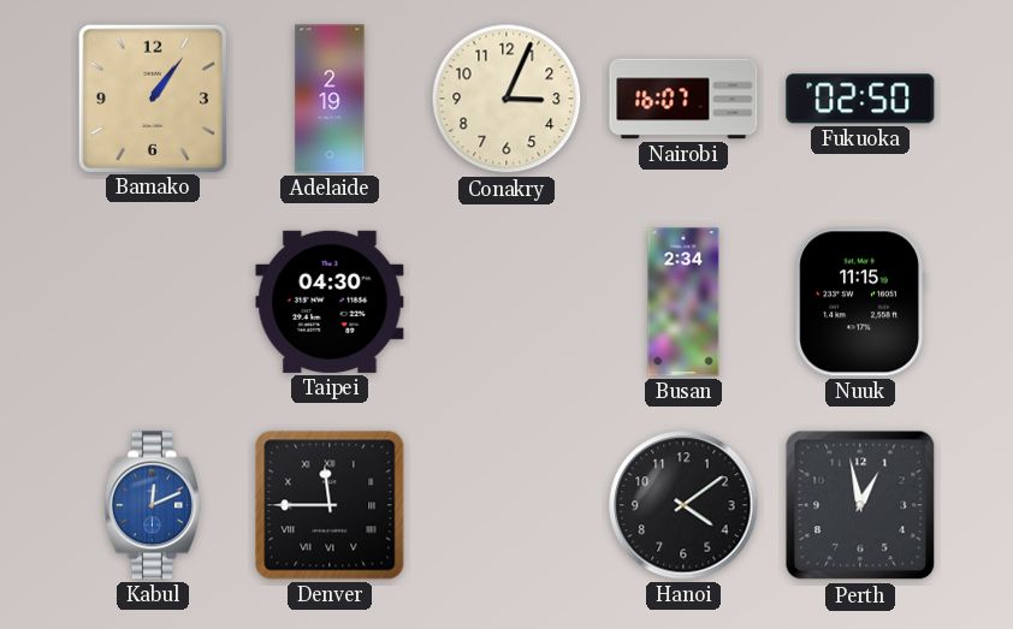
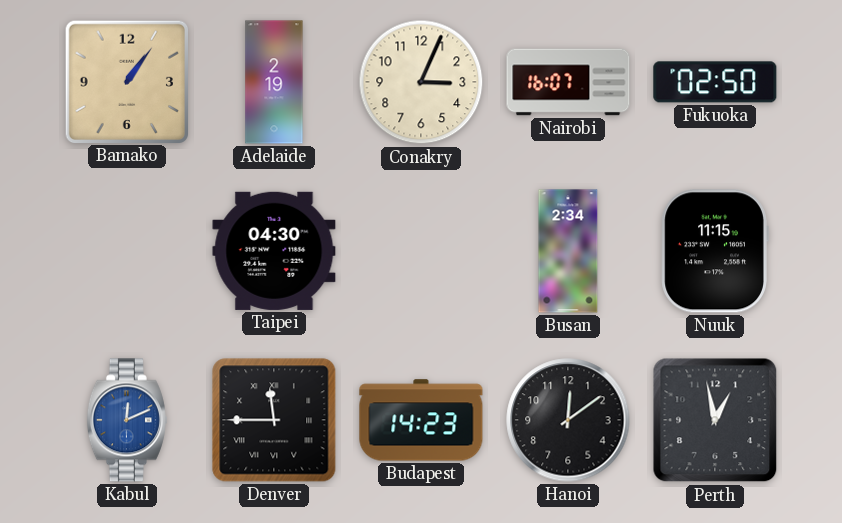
Budapest: none -> 14:23
Hanoi: 4:09 -> 12:09
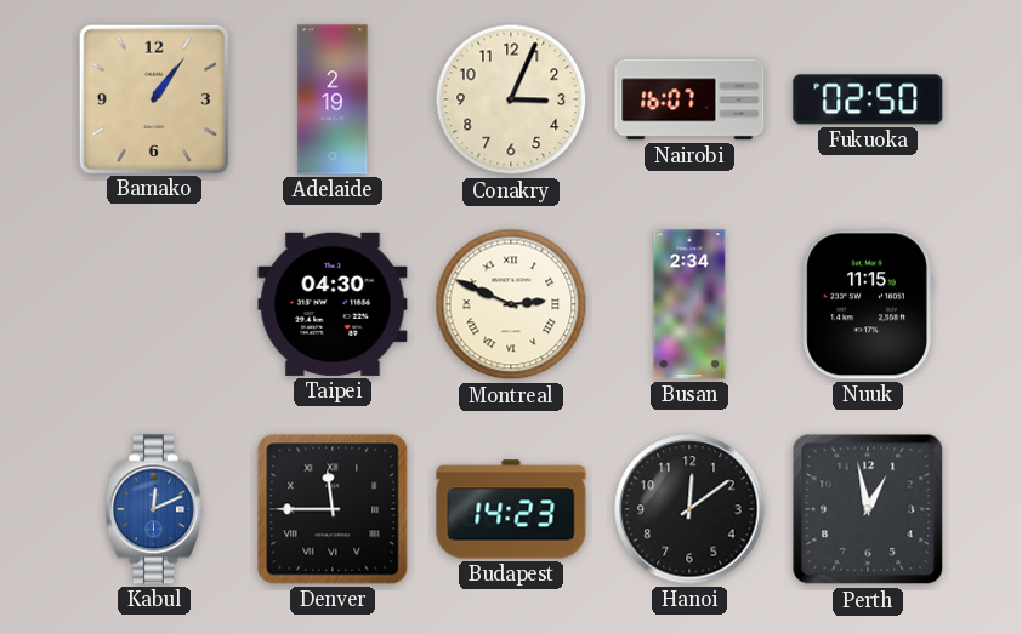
Montreal: none -> 2:49
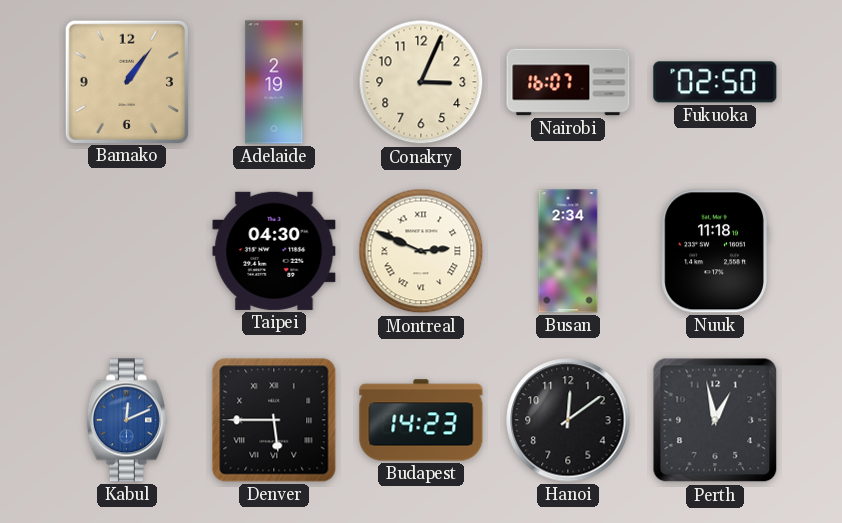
Nuuk: 11:15 -> 11:18
Denver: 11:45 -> 5:45
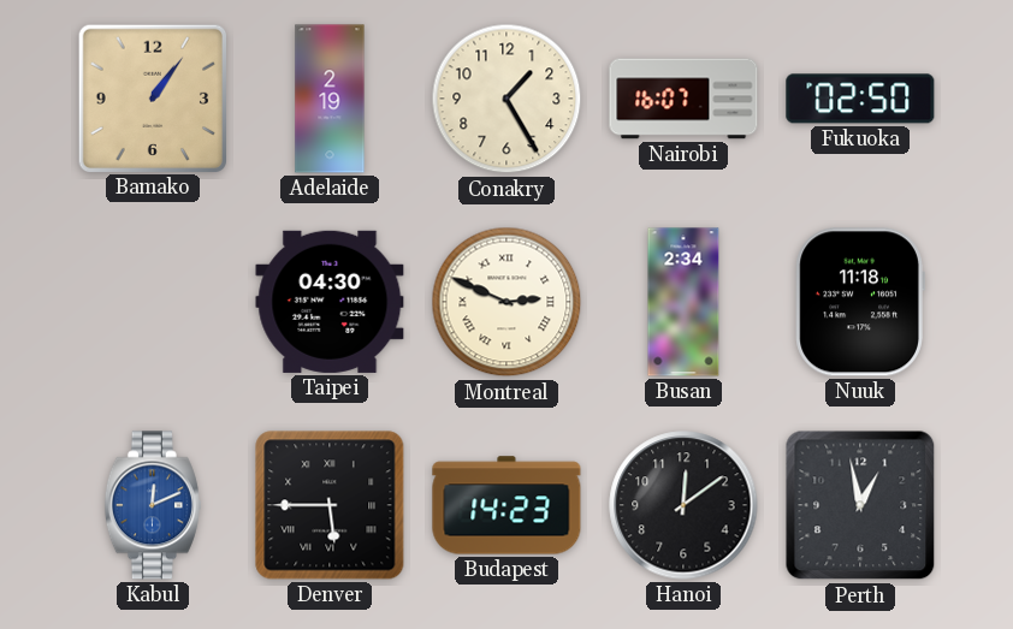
Conakry: 3:04 -> 1:25
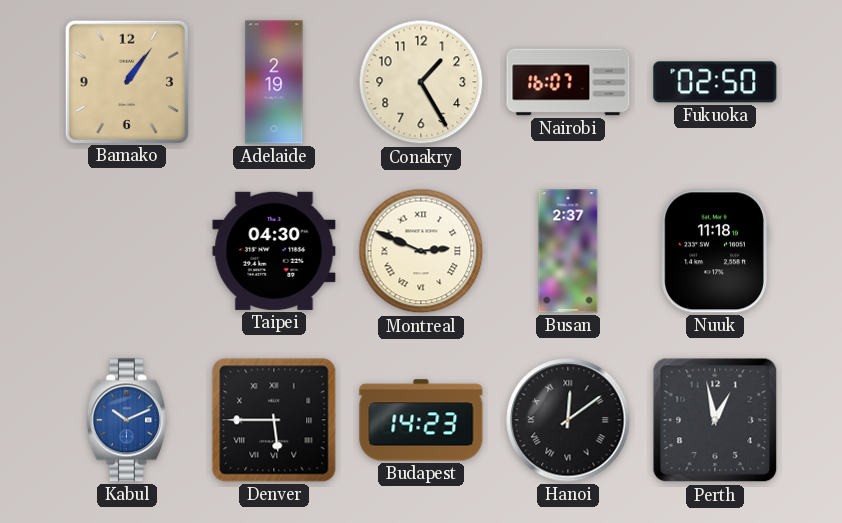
Busan: 2:34 -> 2:37
Kabul: 12:11 -> 10:11
Hanoi numerals: Arabic -> Roman
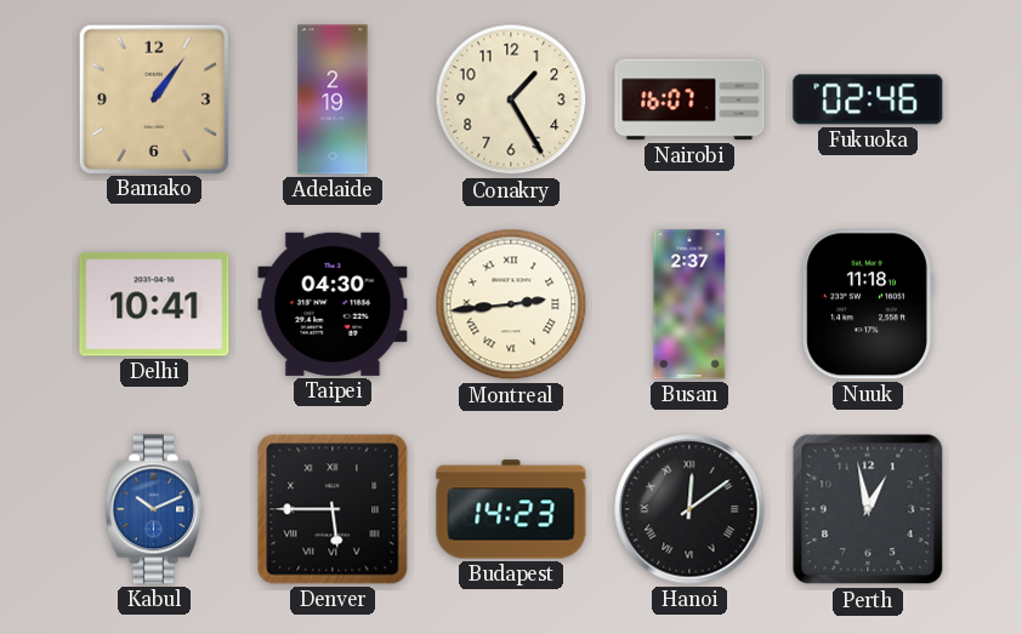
Fukuoka: 02:50 -> 02:46
Delhi: none -> 10:41
Montreal: 2:49 -> 2:44
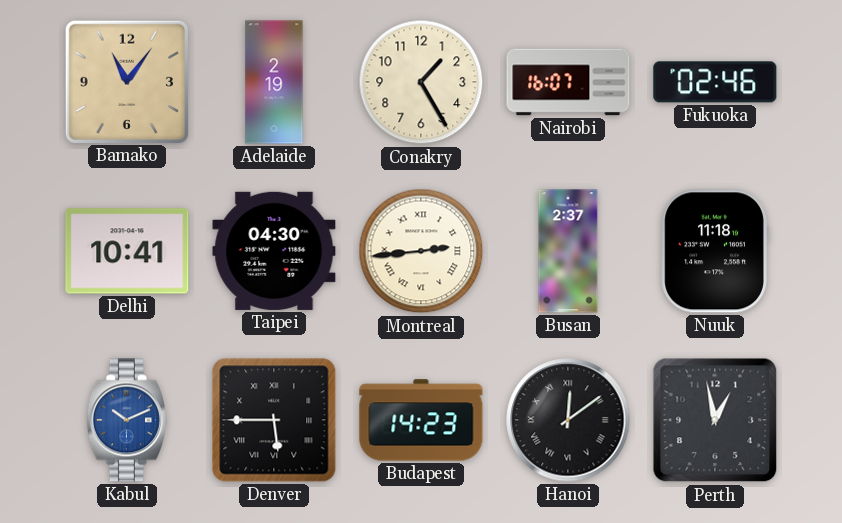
Bamako: 1:06 -> 11:06
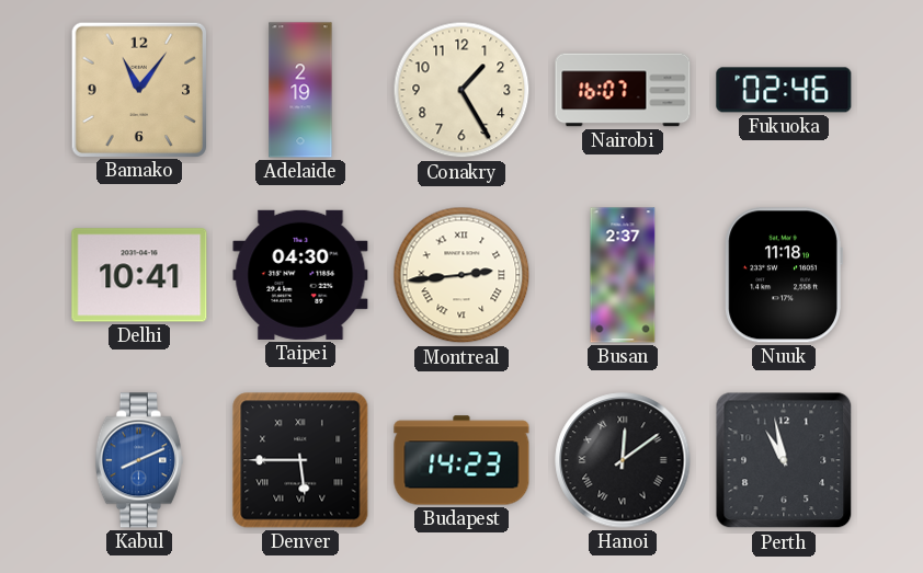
Kabul: 10:11 -> 8:11
Perth: 12:58 -> 10:58
